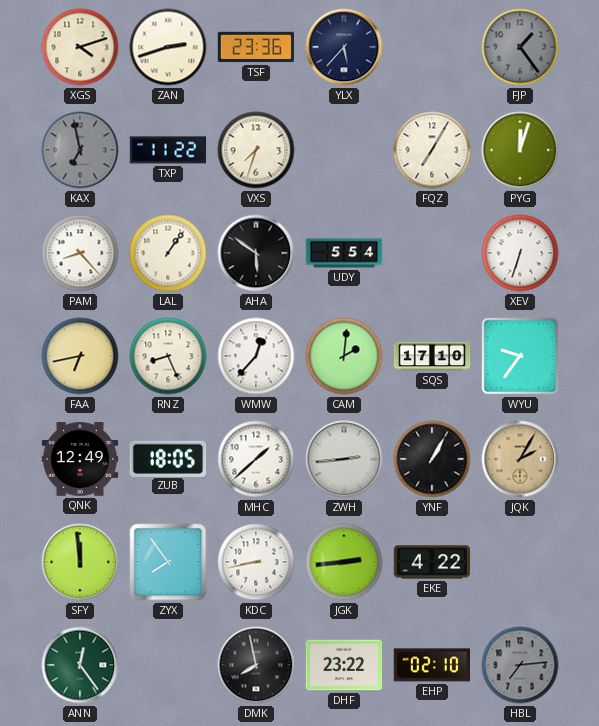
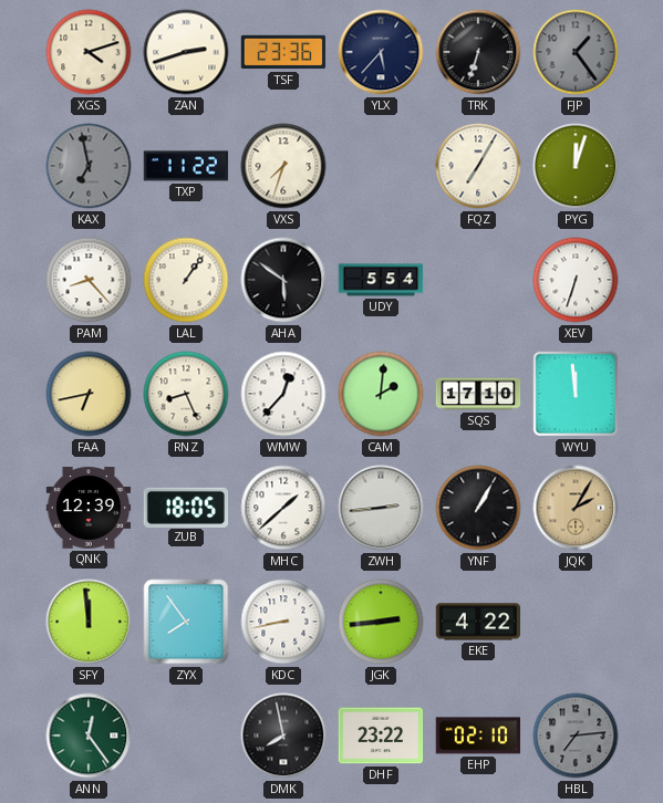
TRK: none -> 6:33
WYU: 9:36 -> 11:59
QNK: 12:49 -> 12:39
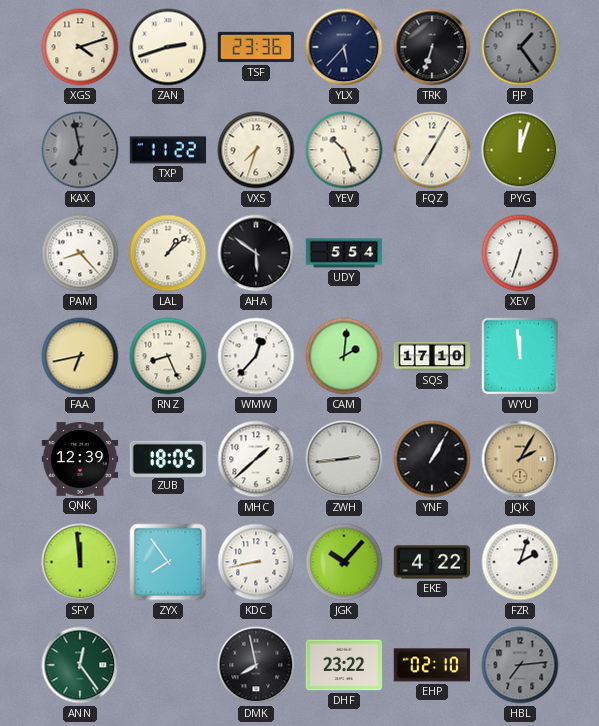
YEV: none -> 10:26
LAL: 1:06 -> 1:08
JGK: 2:44 -> 10:07
FZR: none -> 2:03
